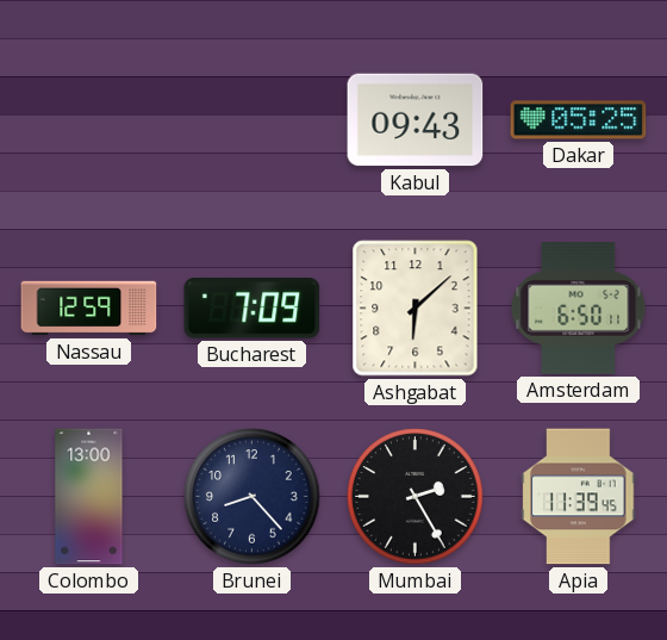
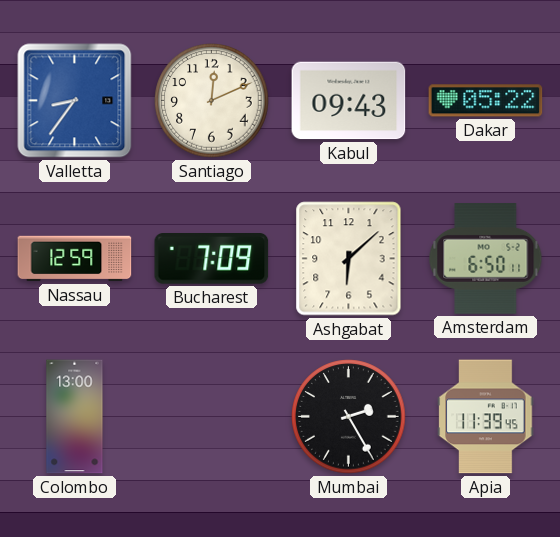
Valletta: none -> 8:36
Santiago: none -> 12:11
Dakar: 05:25 -> 05:22
Brunei: 8:23 -> none
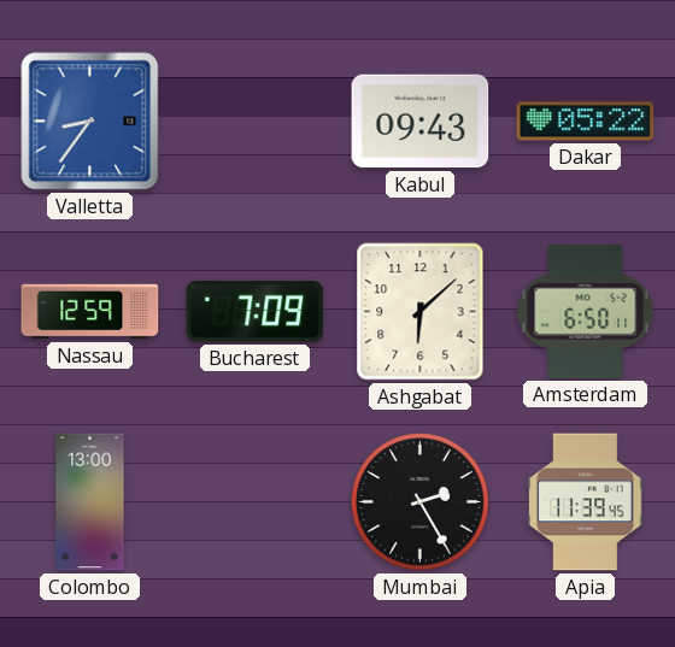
Santiago: 12:11 -> none
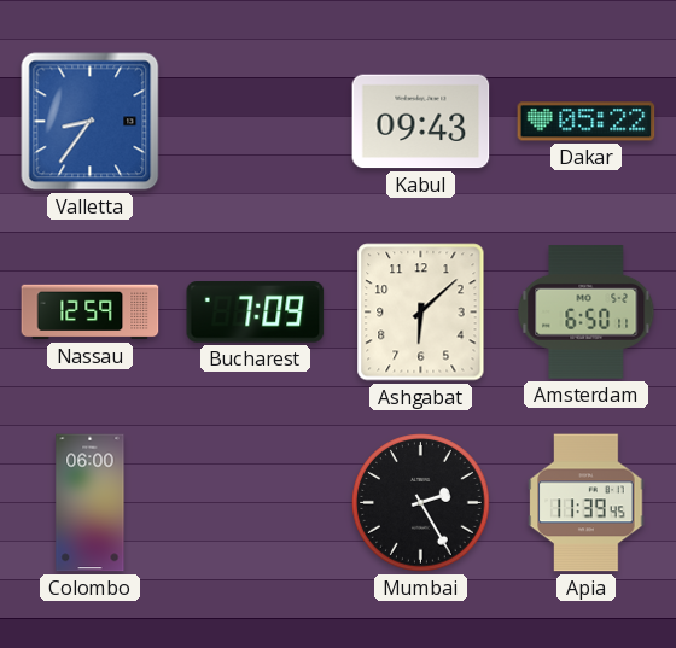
Colombo: 13:00 -> 06:00
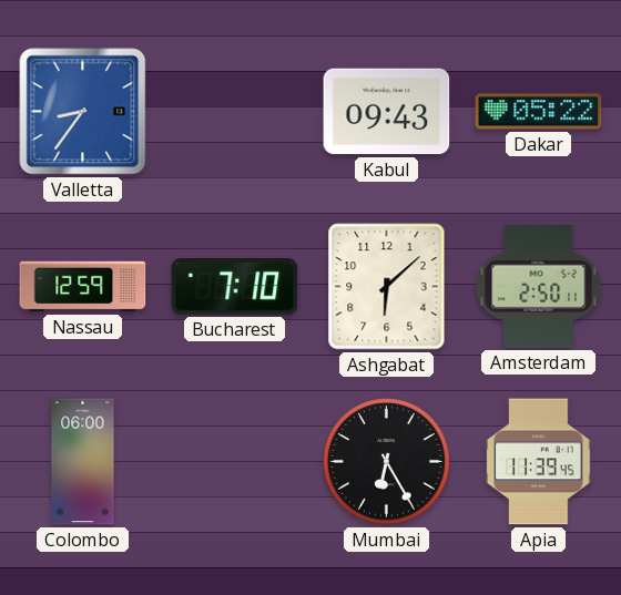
Bucharest: 7:09 -> 7:10
Amsterdam: 6:50 -> 2:50
Mumbai: 2:25 -> 6:25
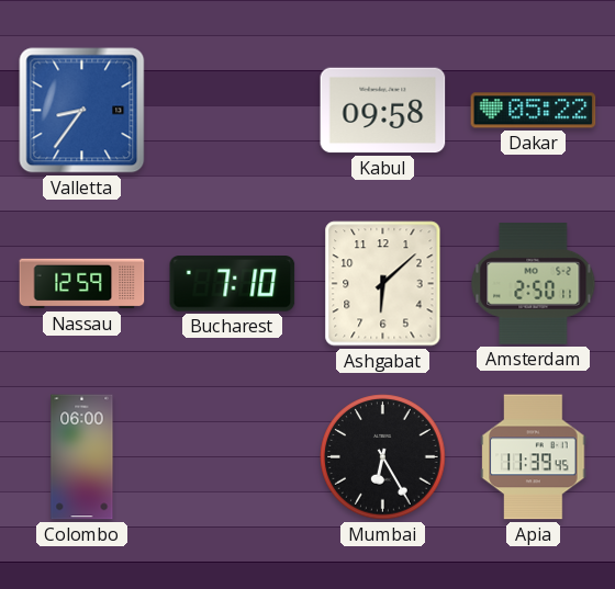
Kabul: 09:43 -> 09:58
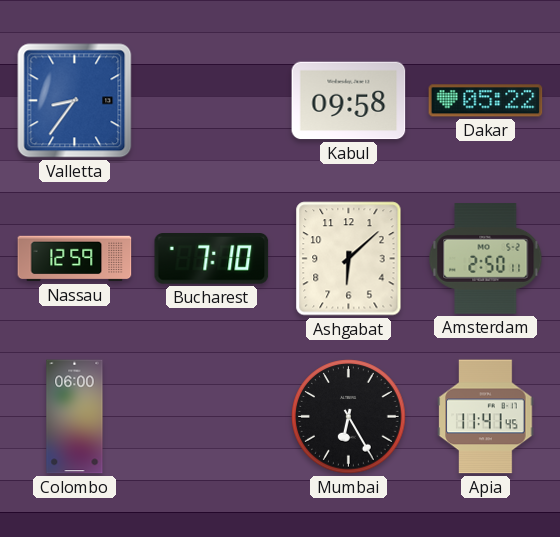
Apia: 11:39 -> 11:41
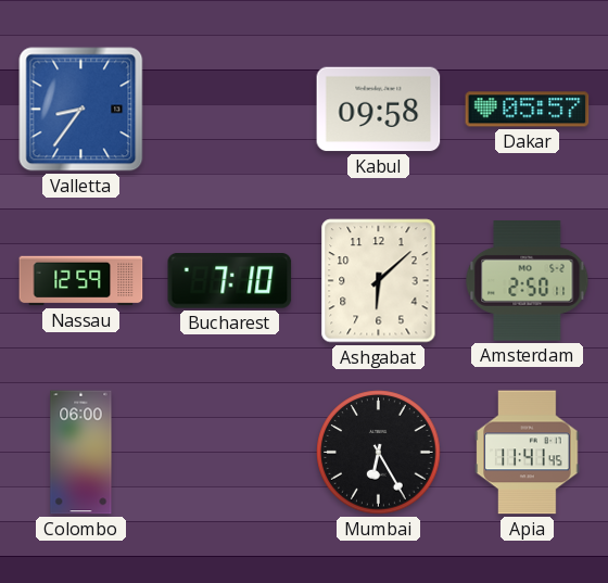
Dakar: 05:22 -> 05:57
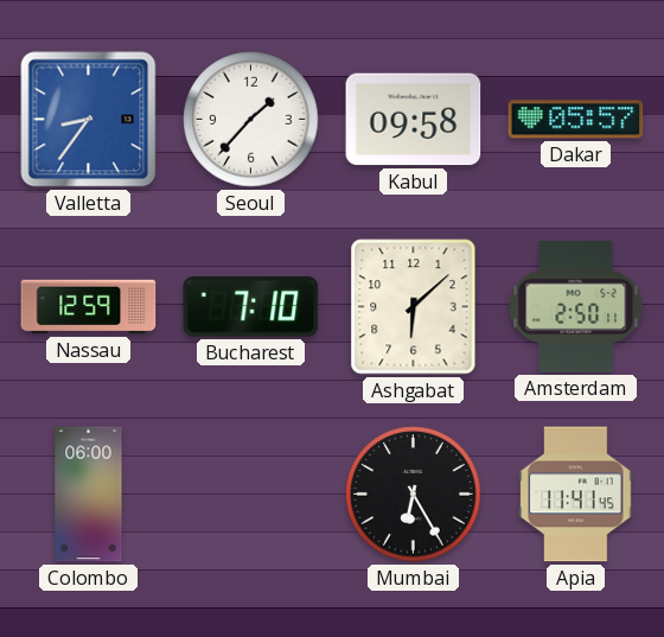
Seoul: none -> 1:37
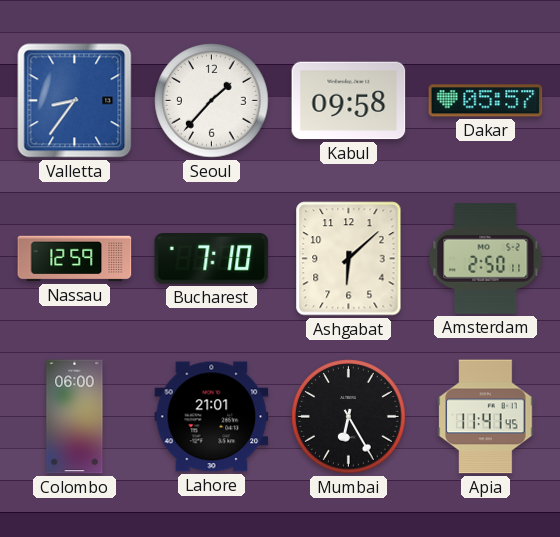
Lahore: none -> 21:01
